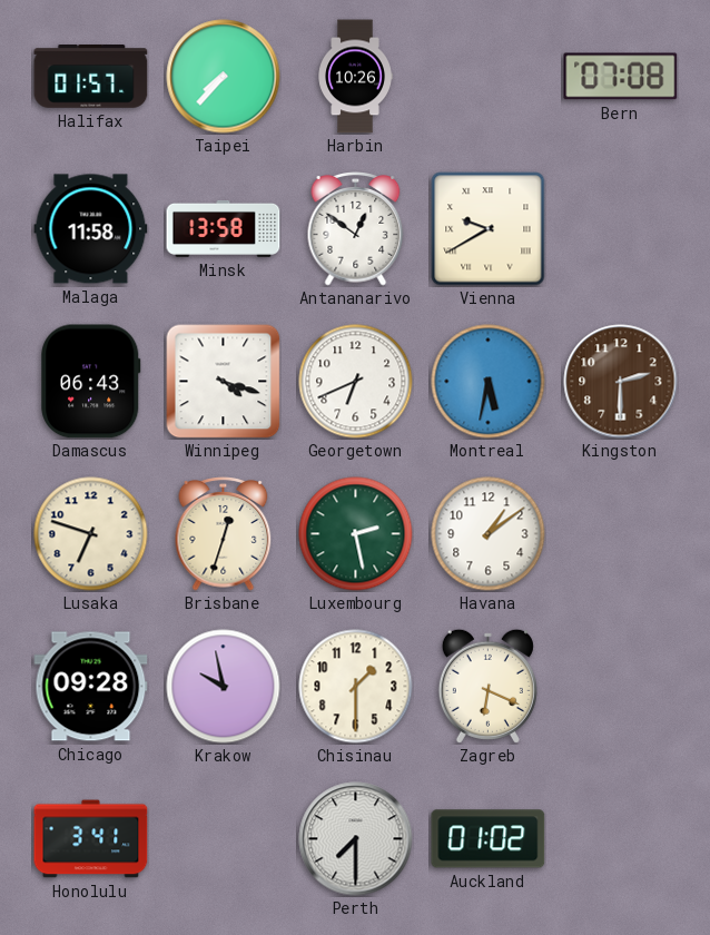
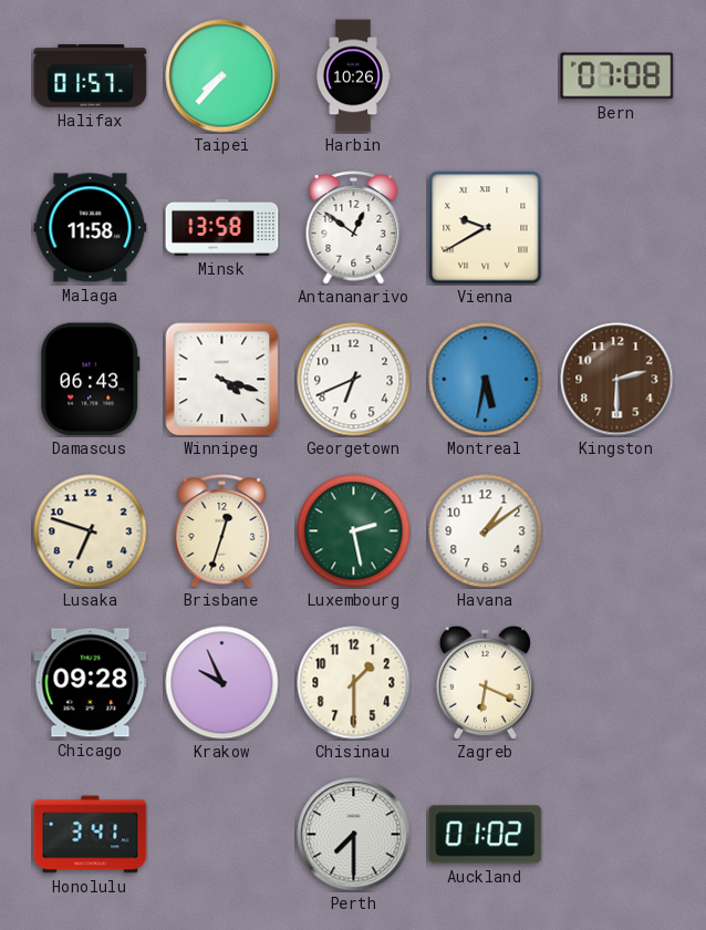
Krakow: 9:58 -> 9:56
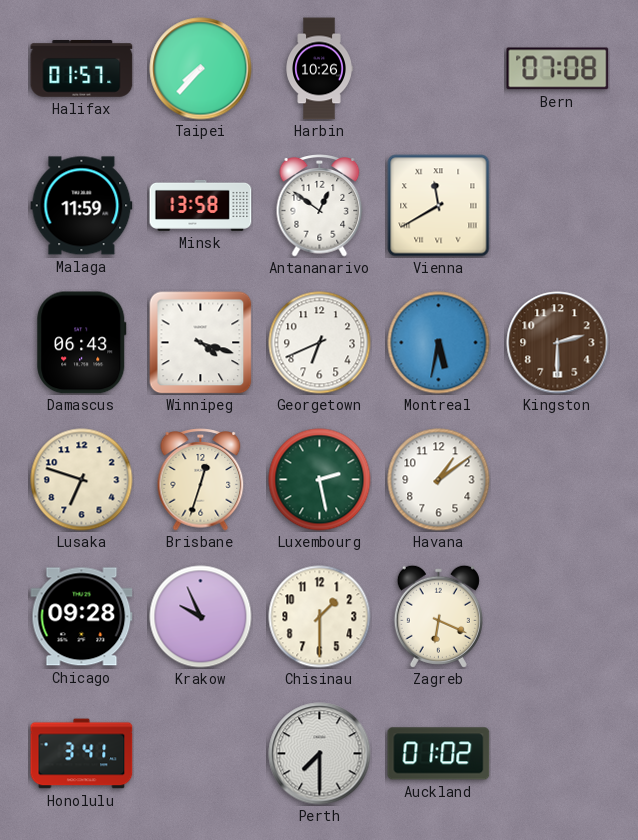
Malaga: 11:58 -> 11:59
Vienna: 9:40 -> 11:40
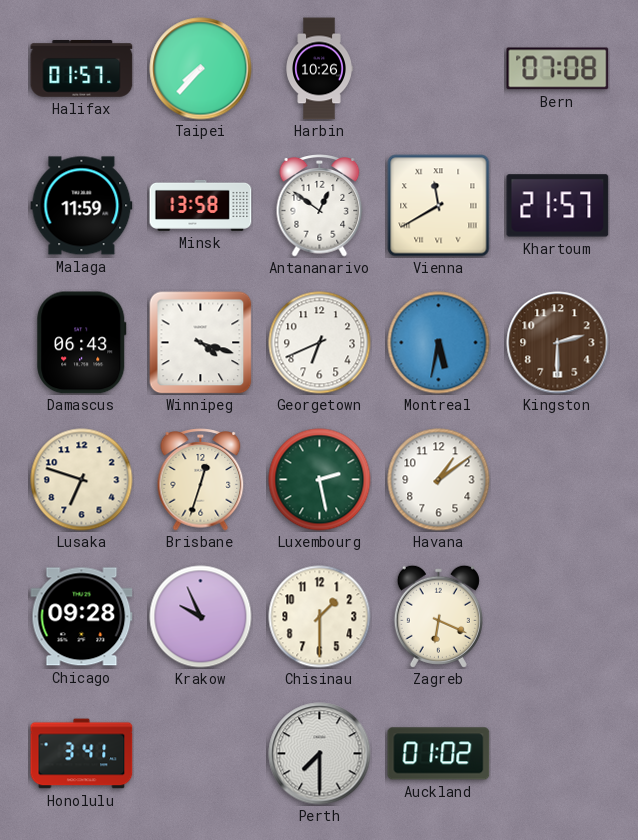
Khartoum: none -> 21:57
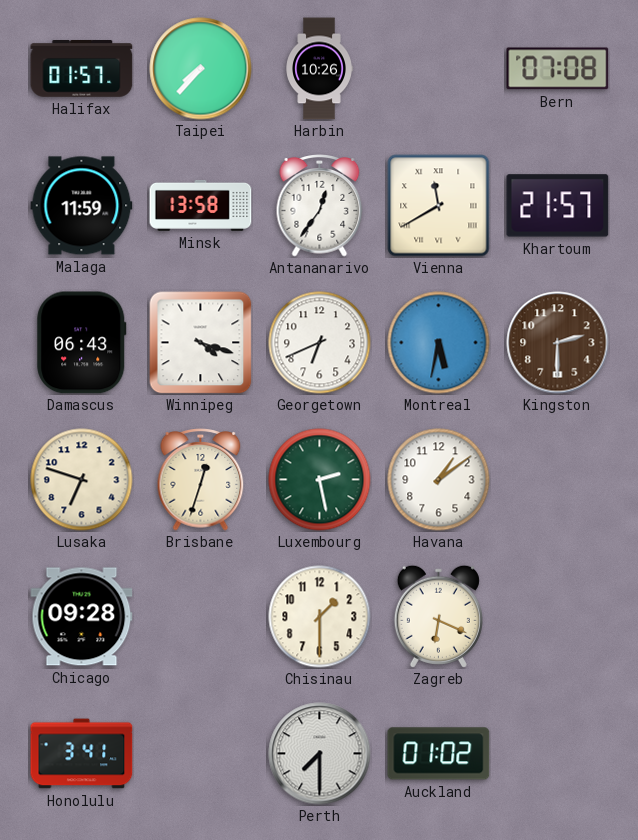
Antananarivo: 12:51 -> 12:36
Krakow: 9:56 -> none
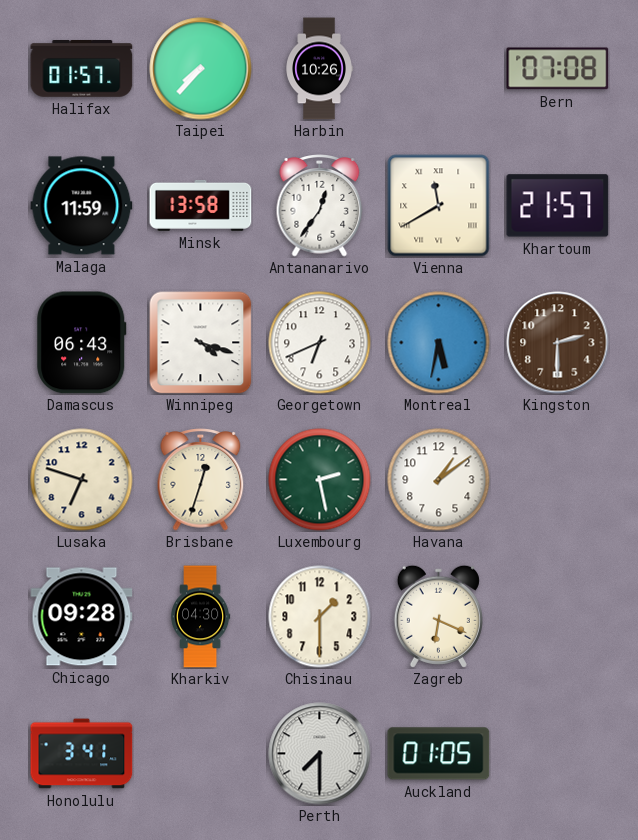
Kharkiv: none -> 04:30
Auckland: 01:02 -> 01:05
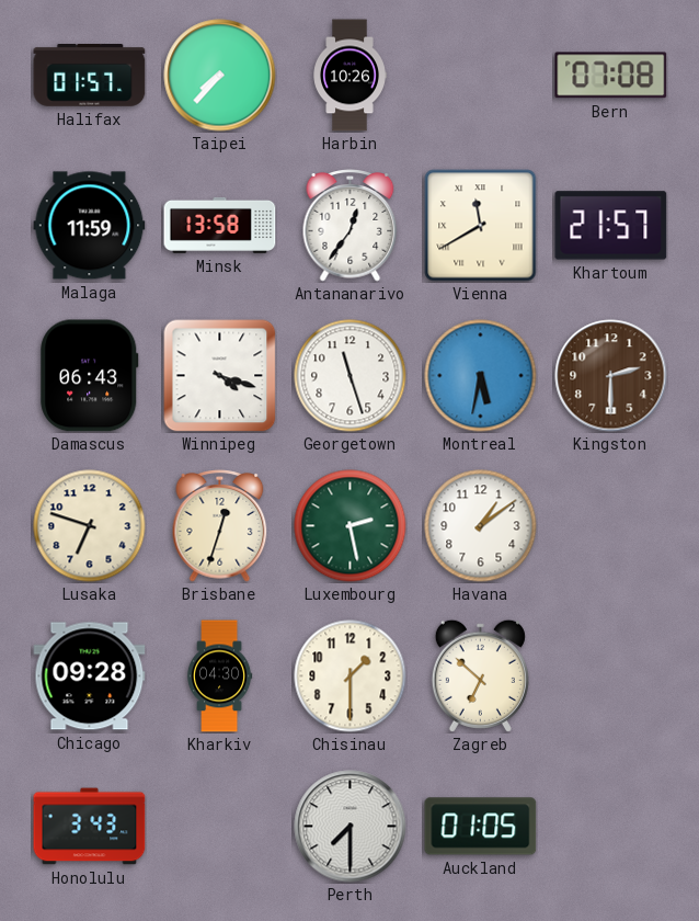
Georgetown: 6:41 -> 11:27
Zagreb: 6:19 -> 6:52
Honolulu: 3:41 -> 3:43
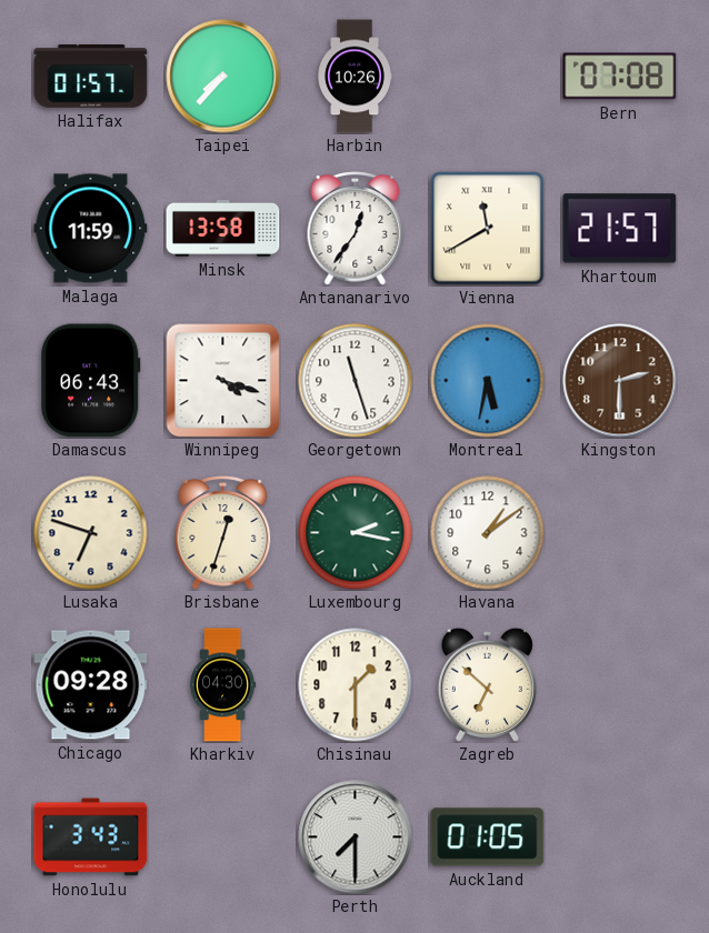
Luxembourg: 2:28 -> 2:17
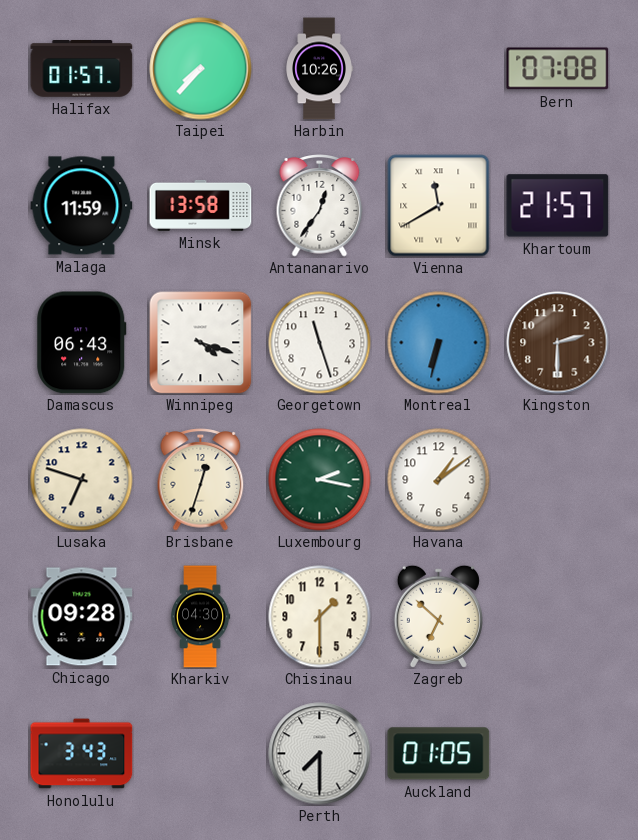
Montreal: 5:32 -> 6:32
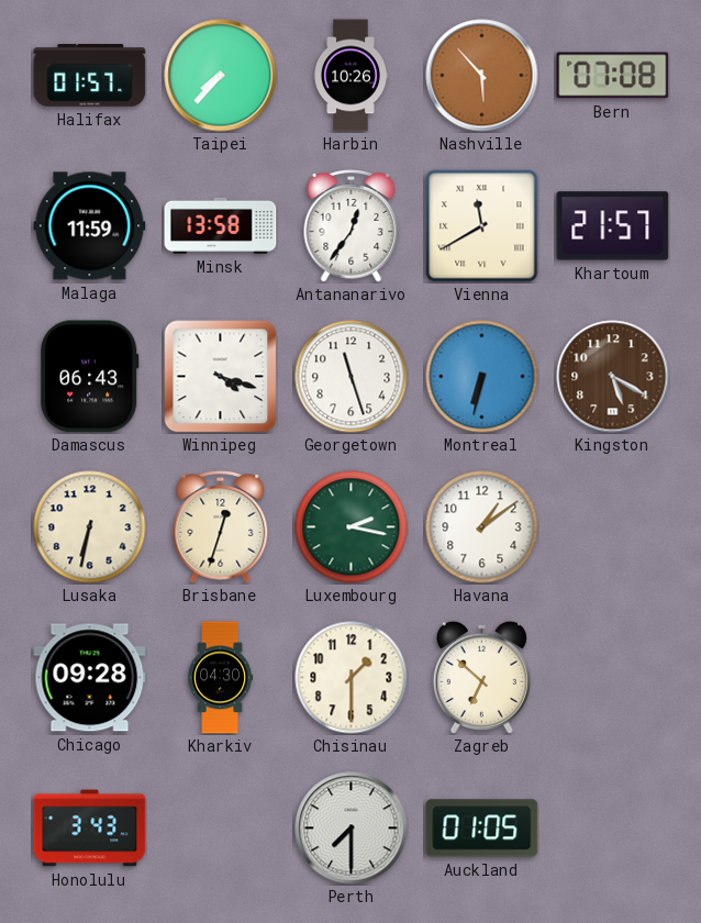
Nashville: none -> 5:53
Kingston: 2:30 -> 5:20
Lusaka: 6:48 -> 6:32
